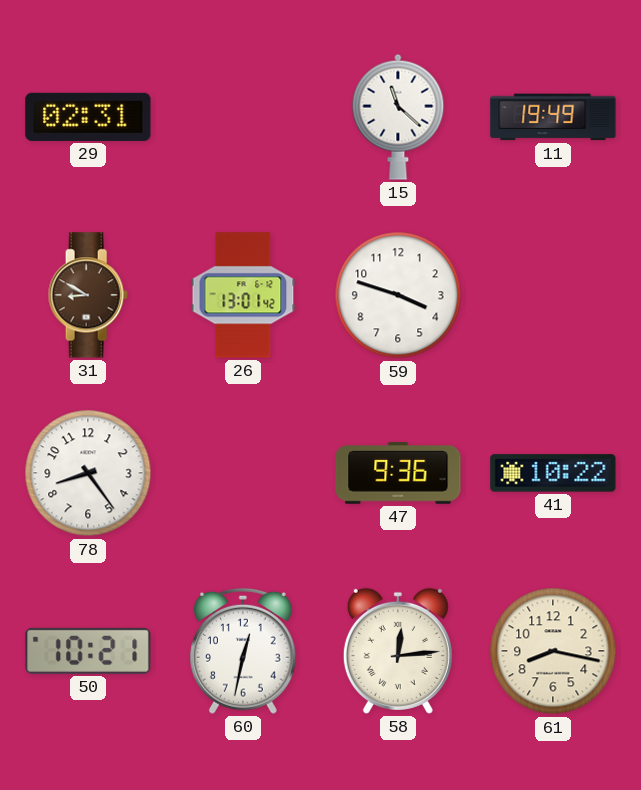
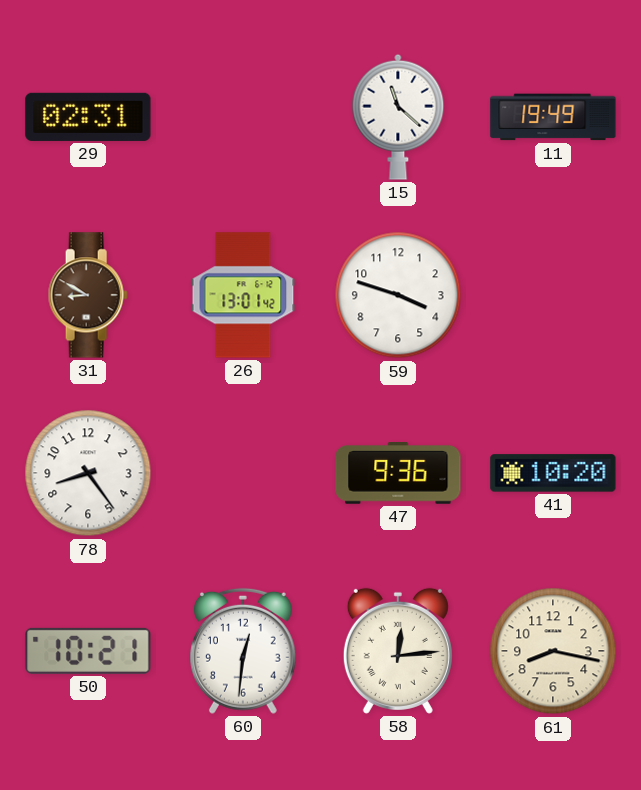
41: 10:22 -> 10:20
60: 12:32 -> 12:31
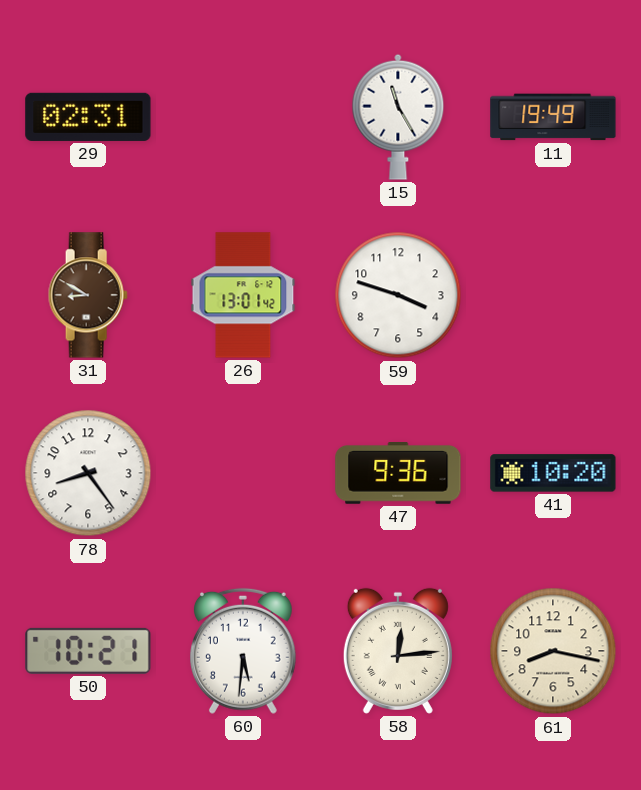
15: 11:22 -> 11:25
60: 12:31 -> 5:31
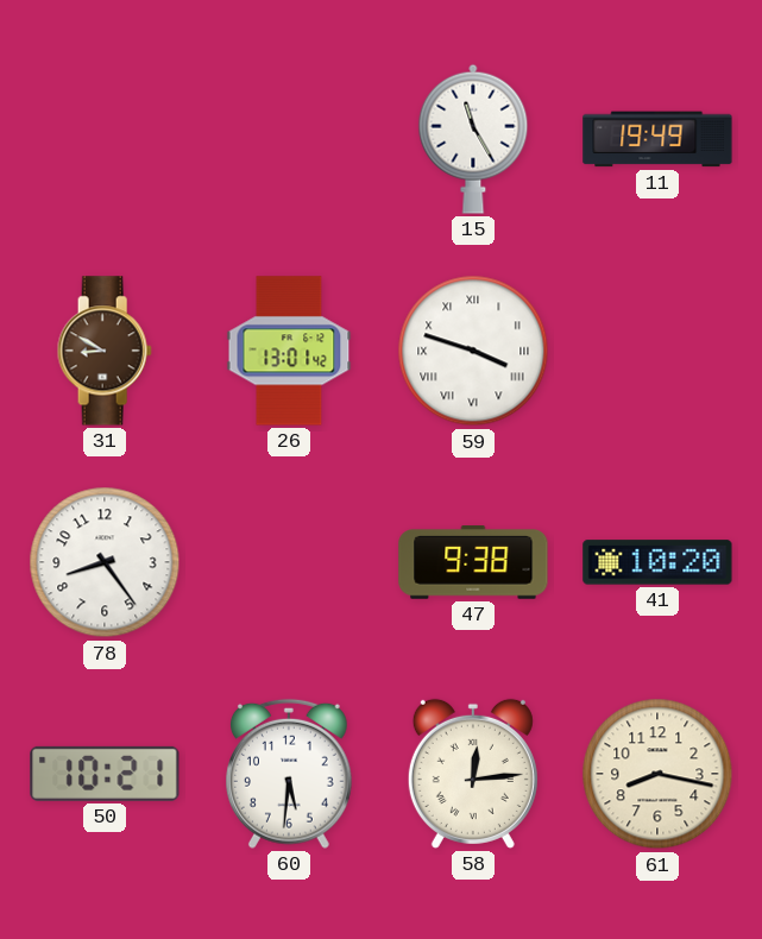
29: 02:31 -> none
59 numerals: Arabic -> Roman
47: 9:36 -> 9:38
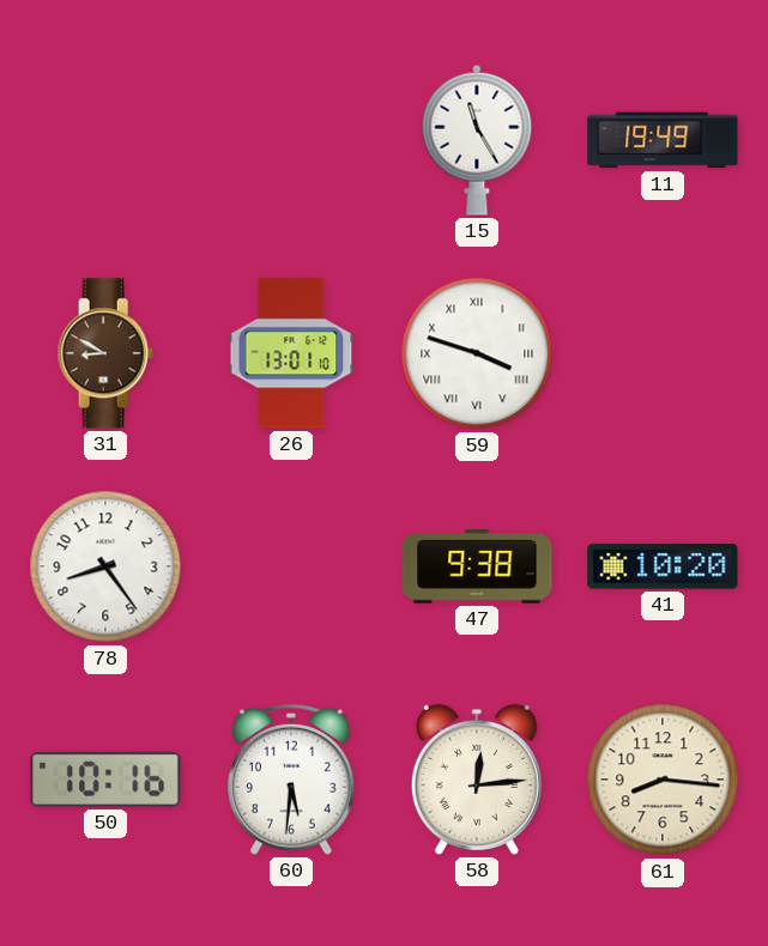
26: 13:01:42 -> 13:01:10
50: 10:21 -> 10:16
61: 8:17 -> 8:16
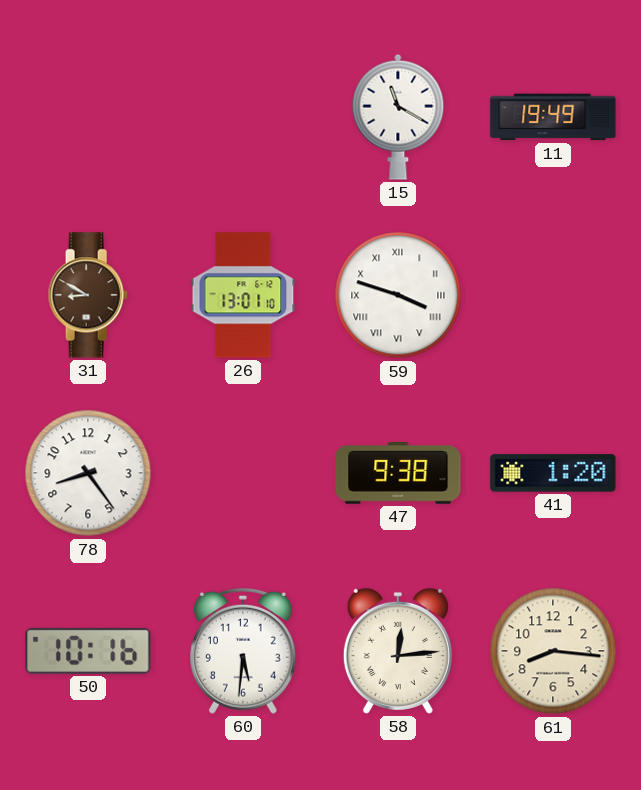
15: 11:25 -> 11:20
41: 10:20 -> 1:20
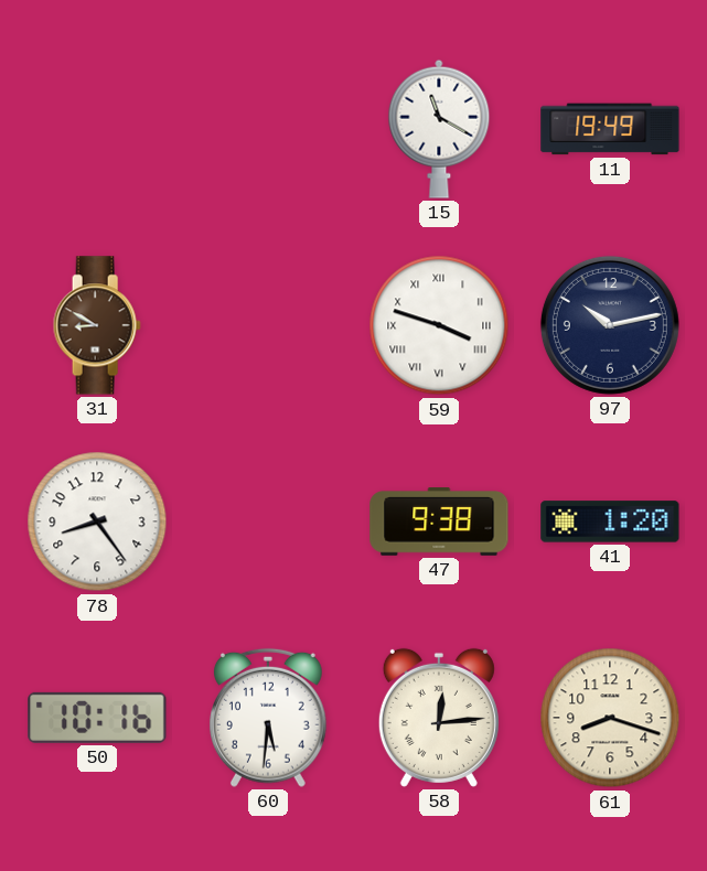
26: 13:01 -> none
97: none -> 10:13
61: 8:16 -> 8:18
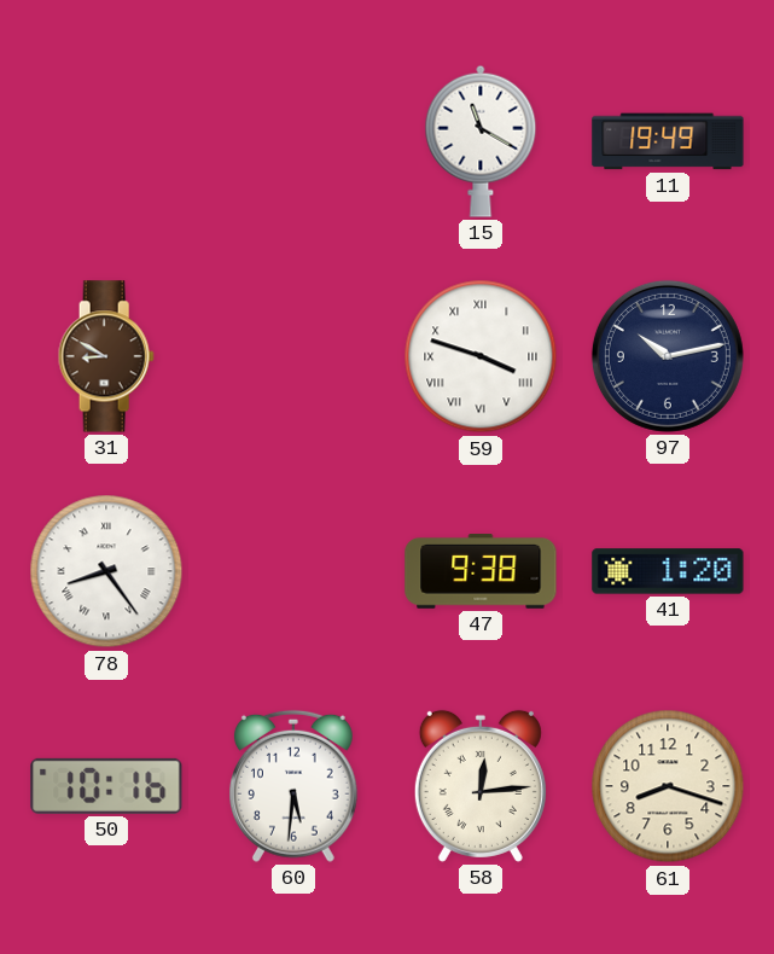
78 numerals: Arabic -> Roman
